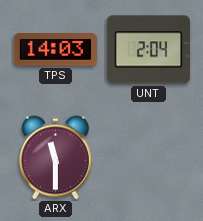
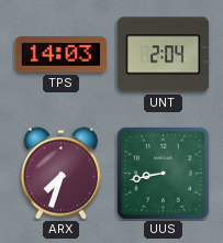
ARX: 11:30 -> 7:33
UUS: none -> 8:43
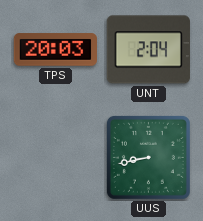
TPS: 14:03 -> 20:03
ARX: 7:33 -> none
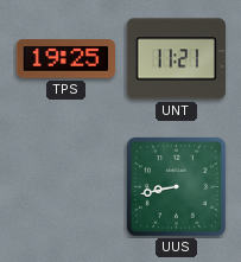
TPS: 20:03 -> 19:25
UNT: 2:04 -> 11:21
